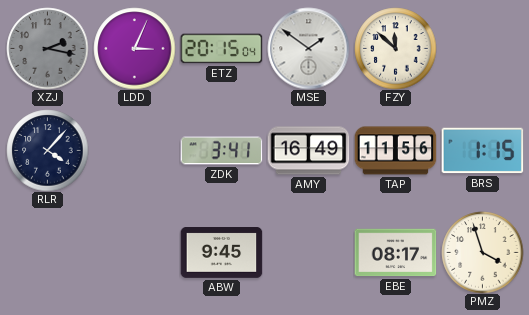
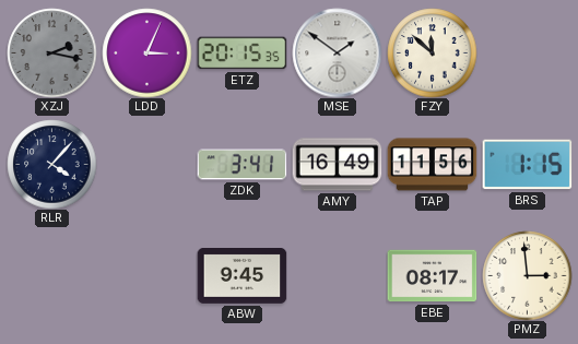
ETZ: 20:15:04 -> 20:15:35
PMZ: 3:57 -> 2:59
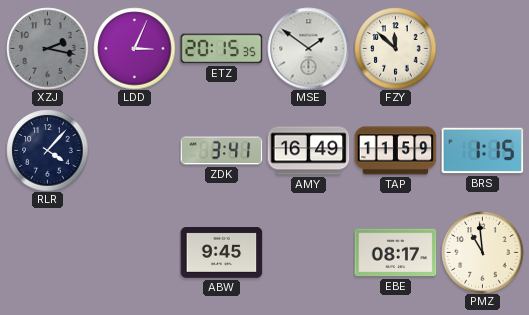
TAP: 11:56 -> 11:59
PMZ: 2:59 -> 10:59
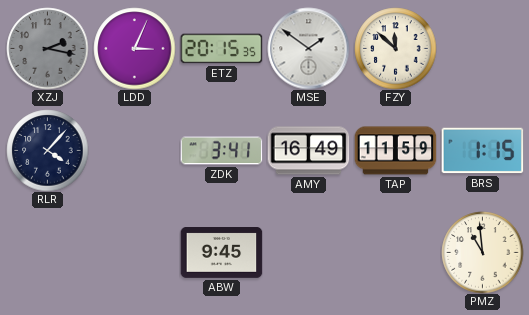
EBE: 08:17 -> none
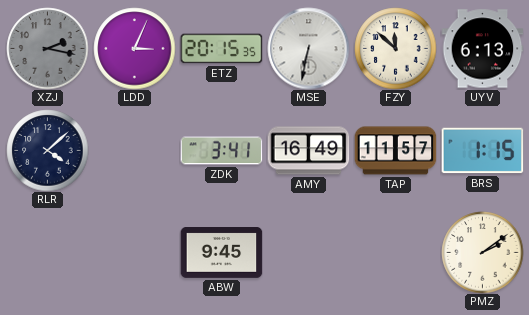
MSE: 1:51 -> 6:32
UYV: none -> 6:13
RLR: 4:07 -> 4:08
TAP: 11:59 -> 11:57
PMZ: 10:59 -> 2:09
